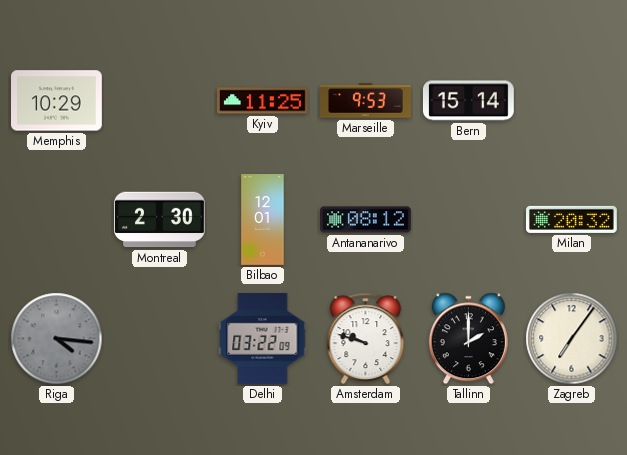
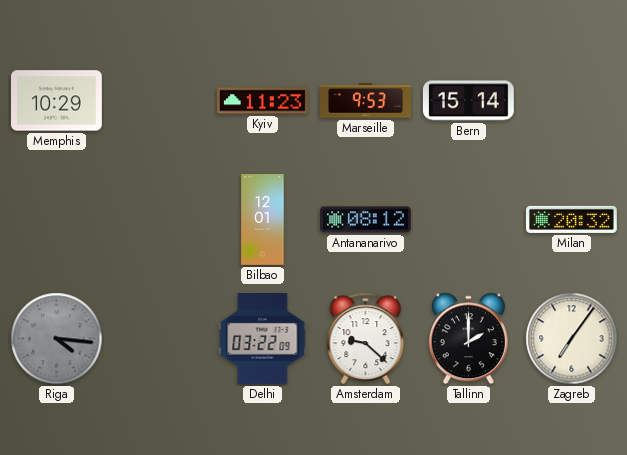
Kyiv: 11:25 -> 11:23
Montreal: 2:30 -> none
Amsterdam: 9:48 -> 9:22
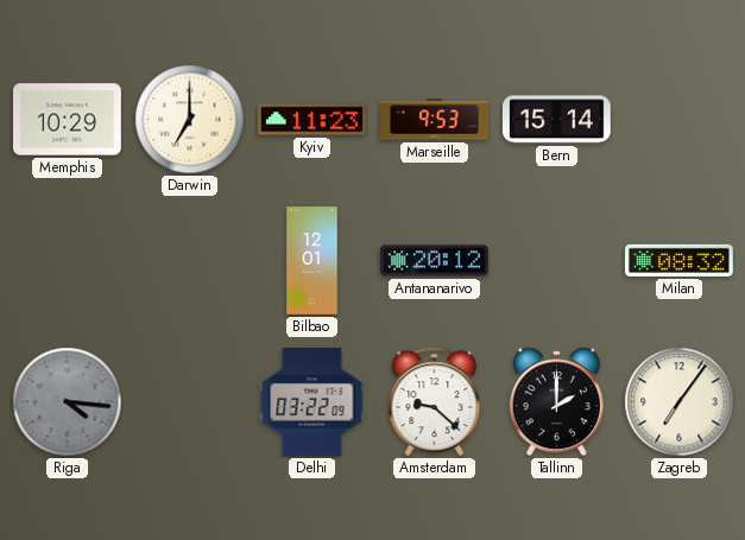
Darwin: none -> 7:00
Antananarivo: 08:12 -> 20:12
Milan: 20:32 -> 08:32
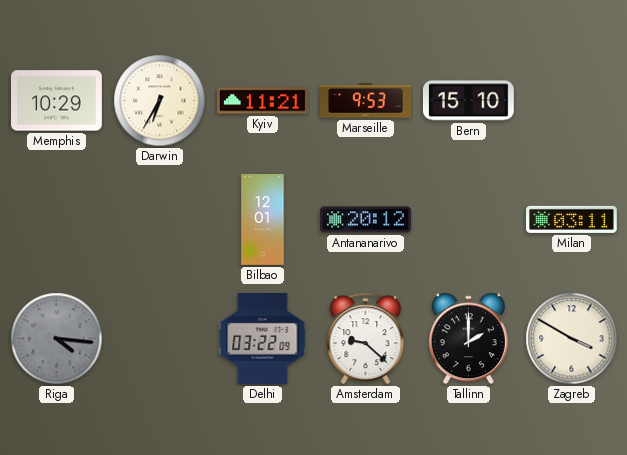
Darwin: 7:00 -> 6:35
Kyiv: 11:23 -> 11:21
Bern: 15:14 -> 15:10
Milan: 08:32 -> 03:11
Zagreb: 7:06 -> 3:50
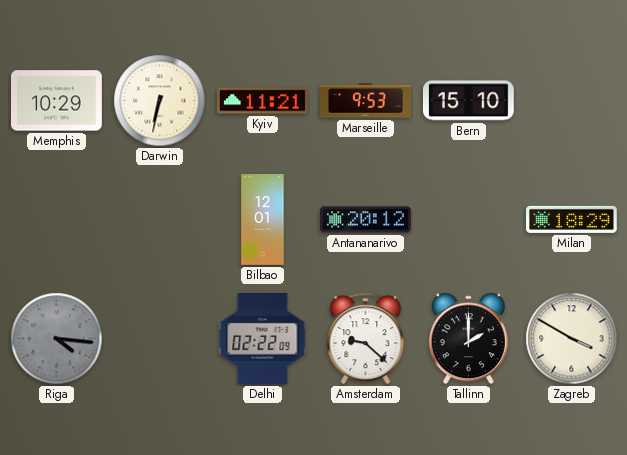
Darwin: 6:35 -> 6:32
Milan: 03:11 -> 18:29
Delhi: 03:22 -> 02:22
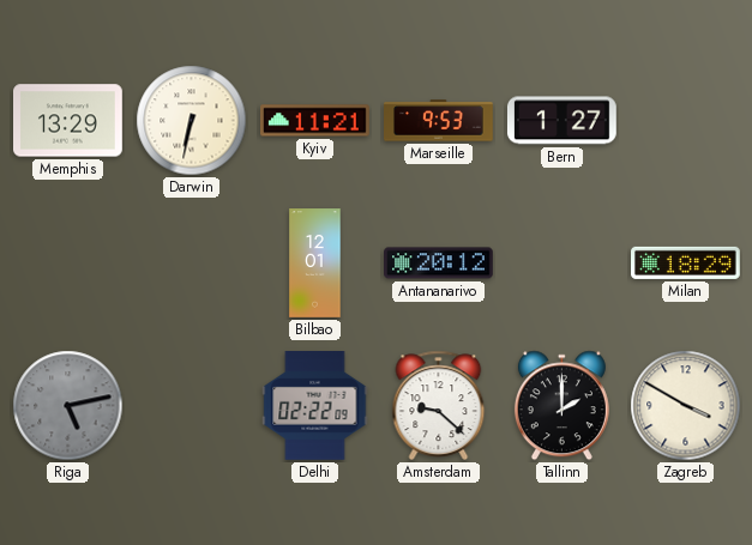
Memphis: 10:29 -> 13:29
Bern: 15:10 -> 1:27
Riga: 4:16 -> 5:13
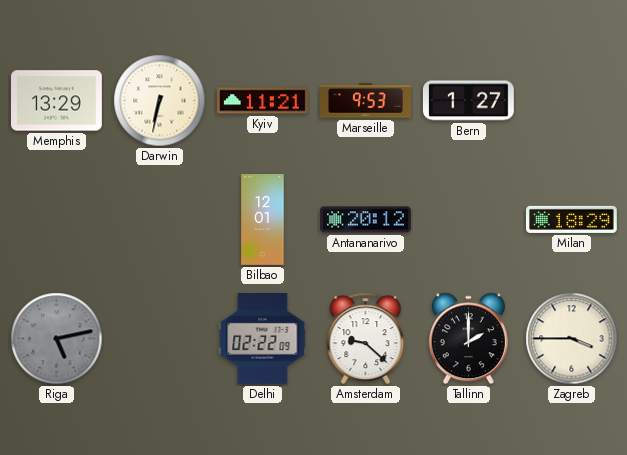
Zagreb: 3:50 -> 3:45
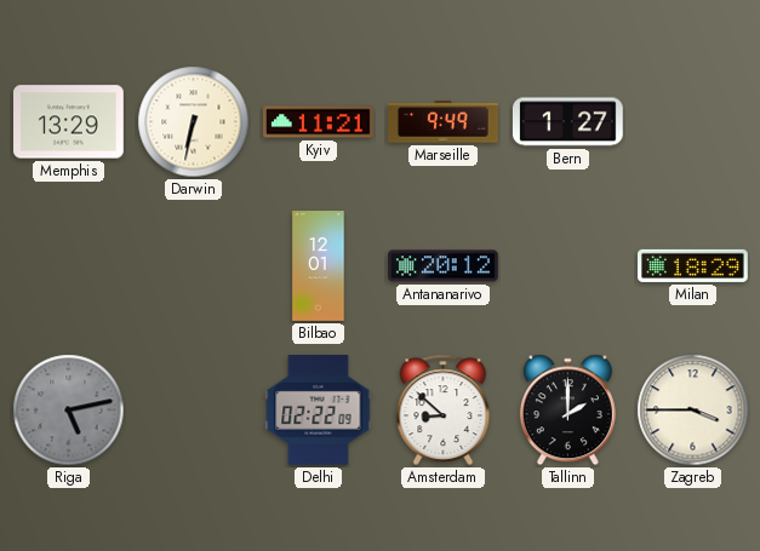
Marseille: 9:53 -> 9:49
Amsterdam: 9:22 -> 8:52
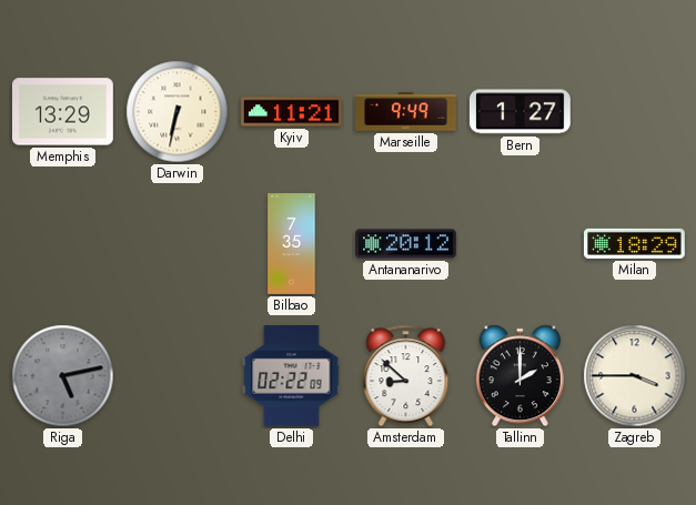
Bilbao: 12:01 -> 7:35
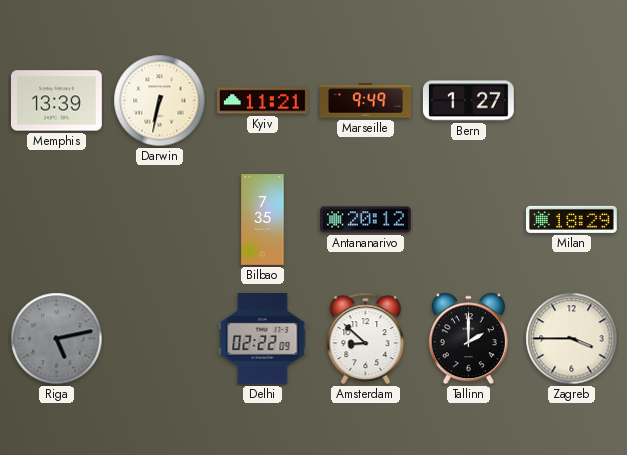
Memphis: 13:29 -> 13:39
